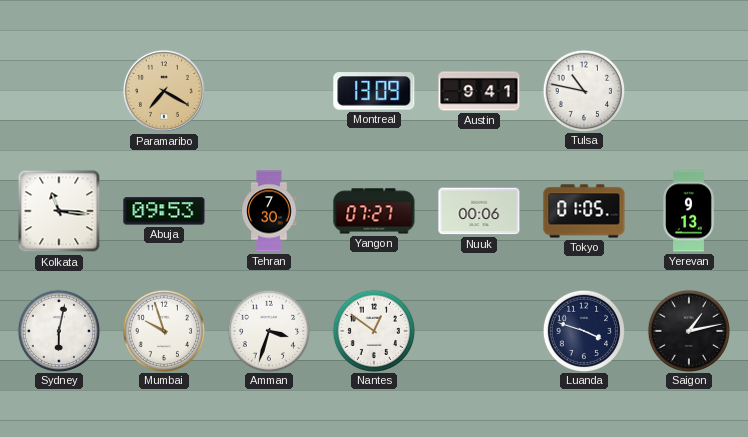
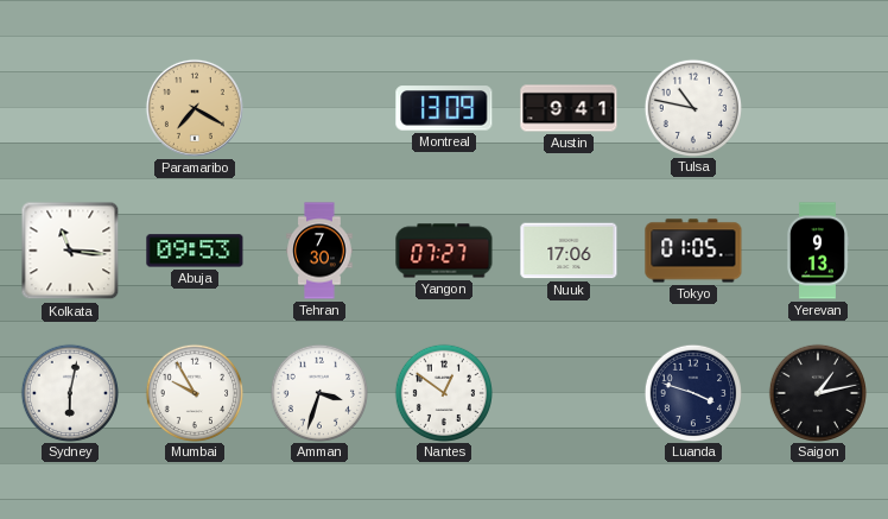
Nuuk: 00:06 -> 17:06
Mumbai: 9:57 -> 9:55
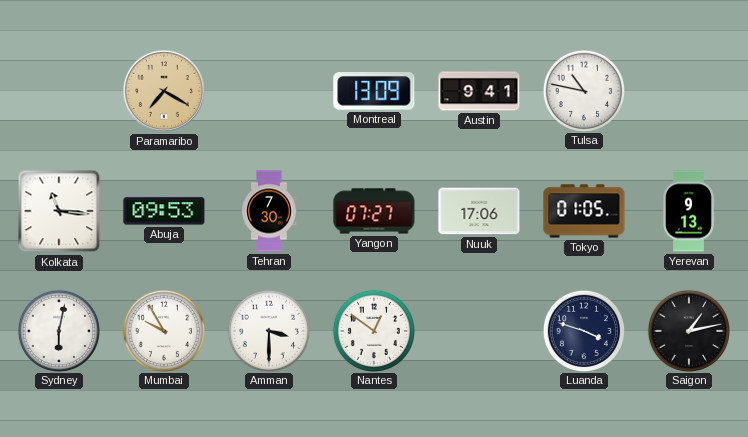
Amman: 3:33 -> 3:30
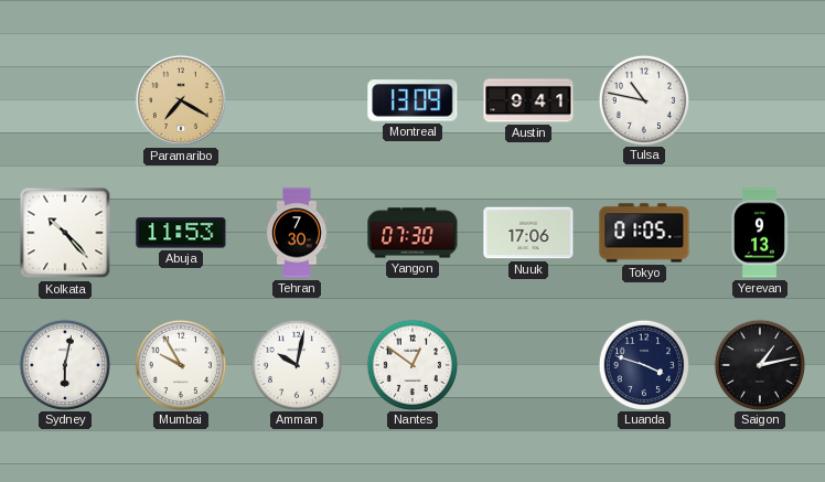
Kolkata: 11:16 -> 10:23
Abuja: 09:53 -> 11:53
Yangon: 07:27 -> 07:30
Amman: 3:30 -> 10:02
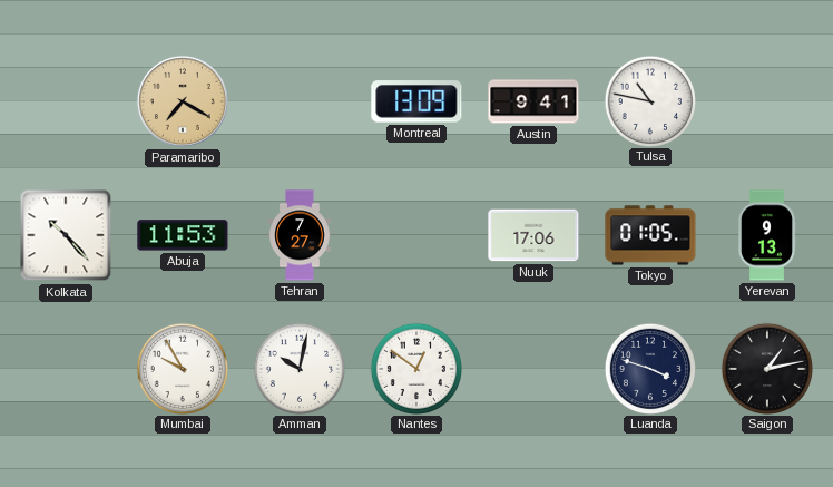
Tehran: 7:30 -> 7:27
Yangon: 07:30 -> none
Sydney: 6:02 -> none
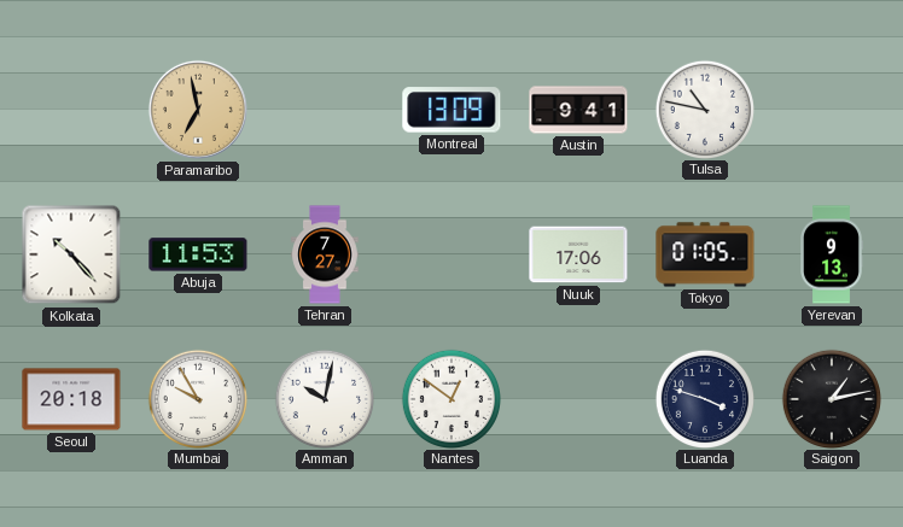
Paramaribo: 7:20 -> 6:58
Seoul: none -> 20:18
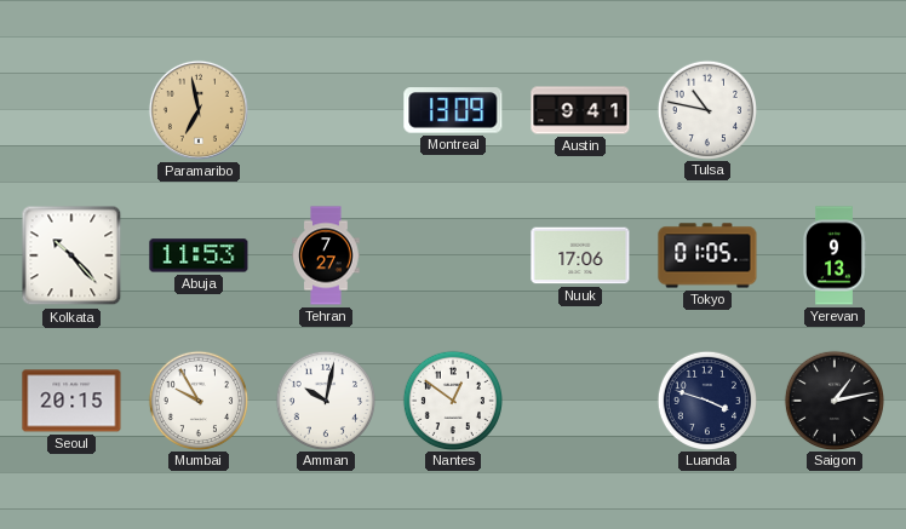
Seoul: 20:18 -> 20:15
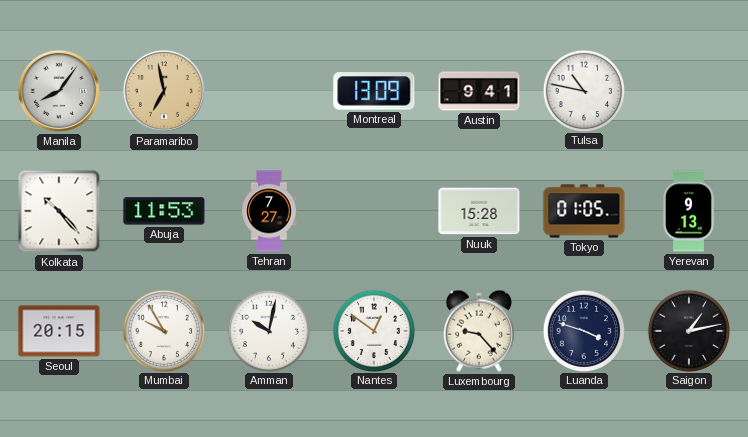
Manila: none -> 8:06
Nuuk: 17:06 -> 15:28
Luxembourg: none -> 9:23
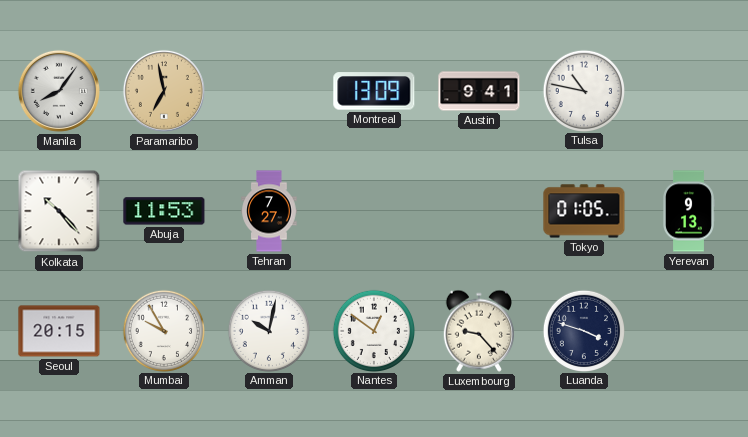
Nuuk: 15:28 -> none
Saigon: 1:13 -> none
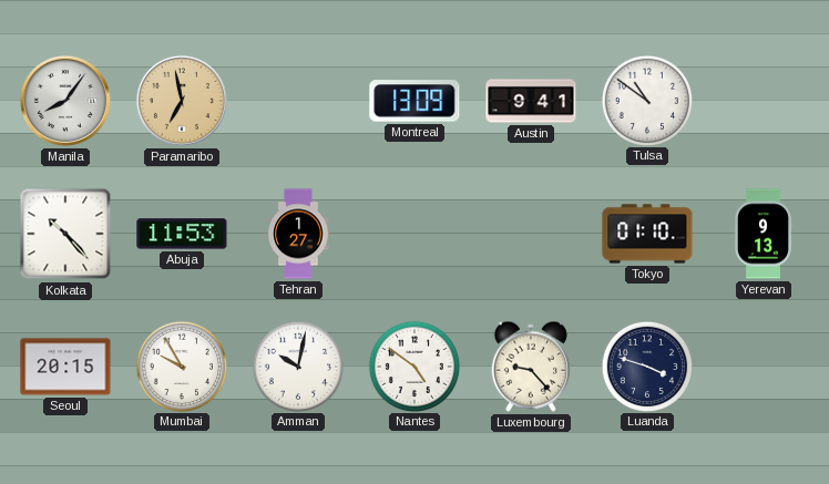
Tulsa: 10:47 -> 10:51
Tehran: 7:27 -> 1:27
Tokyo: 01:05 -> 01:10
Nantes: 12:51 -> 4:51
